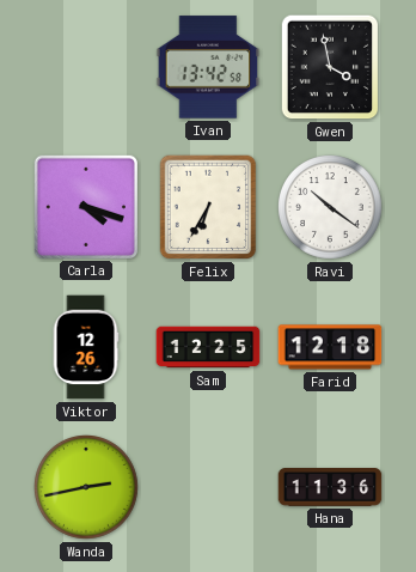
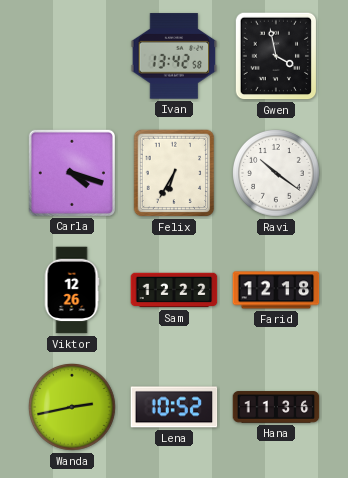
Sam: 12:25 -> 12:22
Lena: none -> 10:52
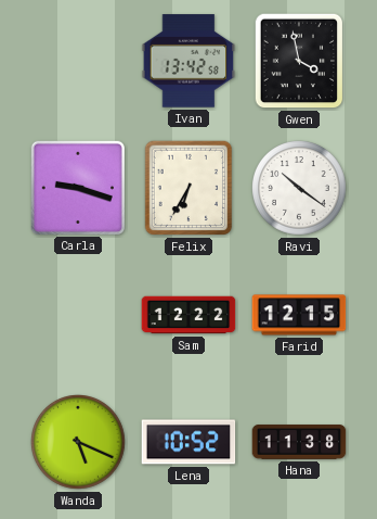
Carla: 4:18 -> 9:18
Viktor: 12:26 -> none
Farid: 12:18 -> 12:15
Wanda: 2:43 -> 5:19
Hana: 11:36 -> 11:38
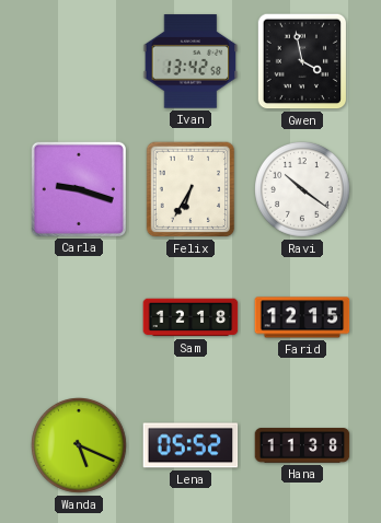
Sam: 12:22 -> 12:18
Lena: 10:52 -> 05:52
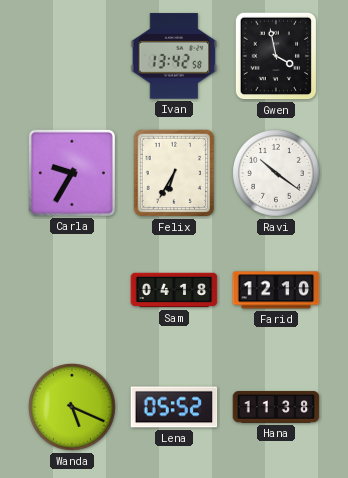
Carla: 9:18 -> 9:35
Sam: 12:18 -> 04:18
Farid: 12:15 -> 12:10
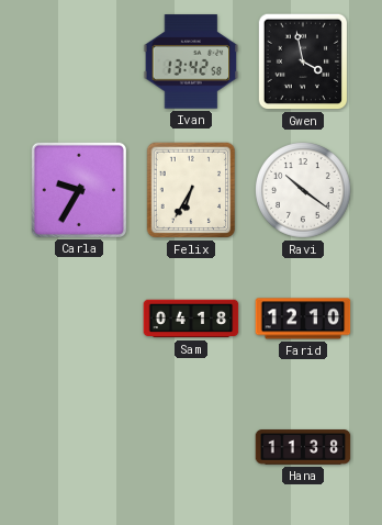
Wanda: 5:19 -> none
Lena: 05:52 -> none
